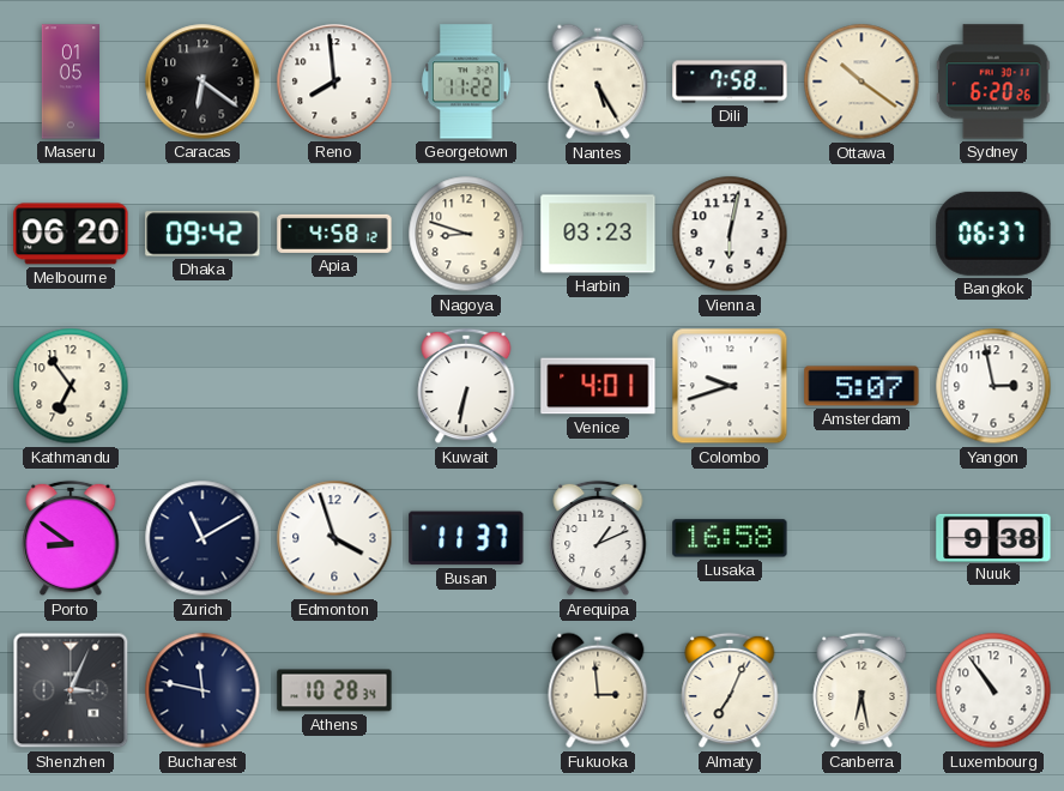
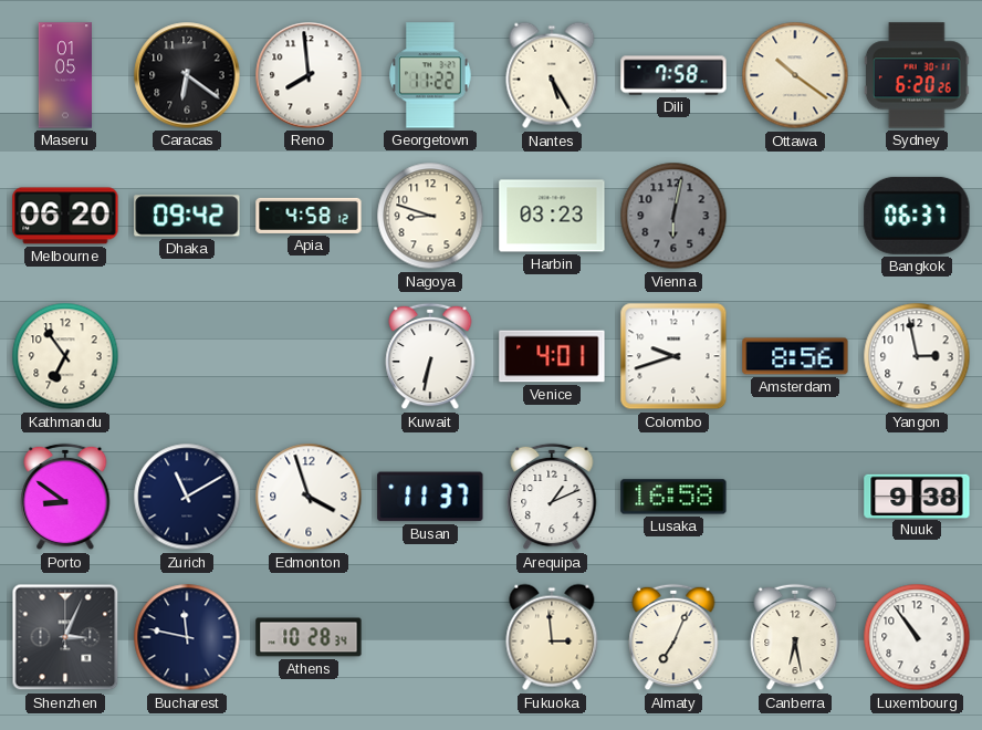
Vienna dial: white -> grey
Amsterdam: 5:07 -> 8:56
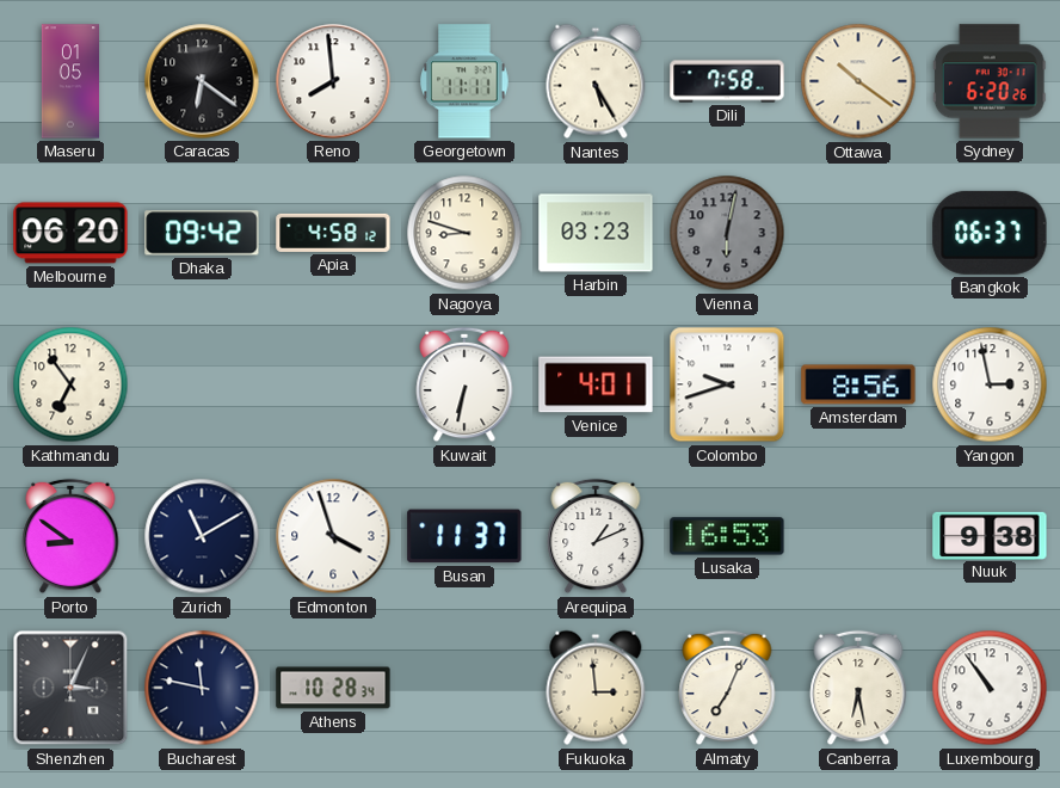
Georgetown: 11:22 -> 11:11
Lusaka: 16:58 -> 16:53
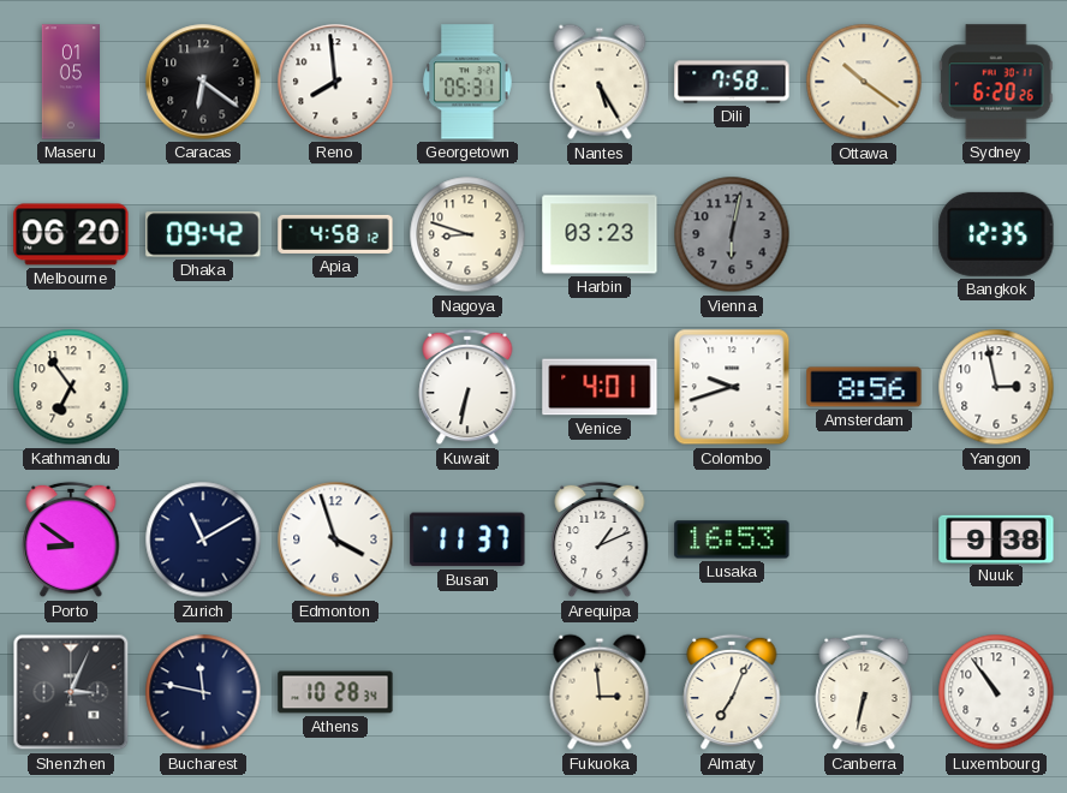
Georgetown: 11:11 -> 05:31
Bangkok: 06:37 -> 12:35
Canberra: 6:28 -> 6:32
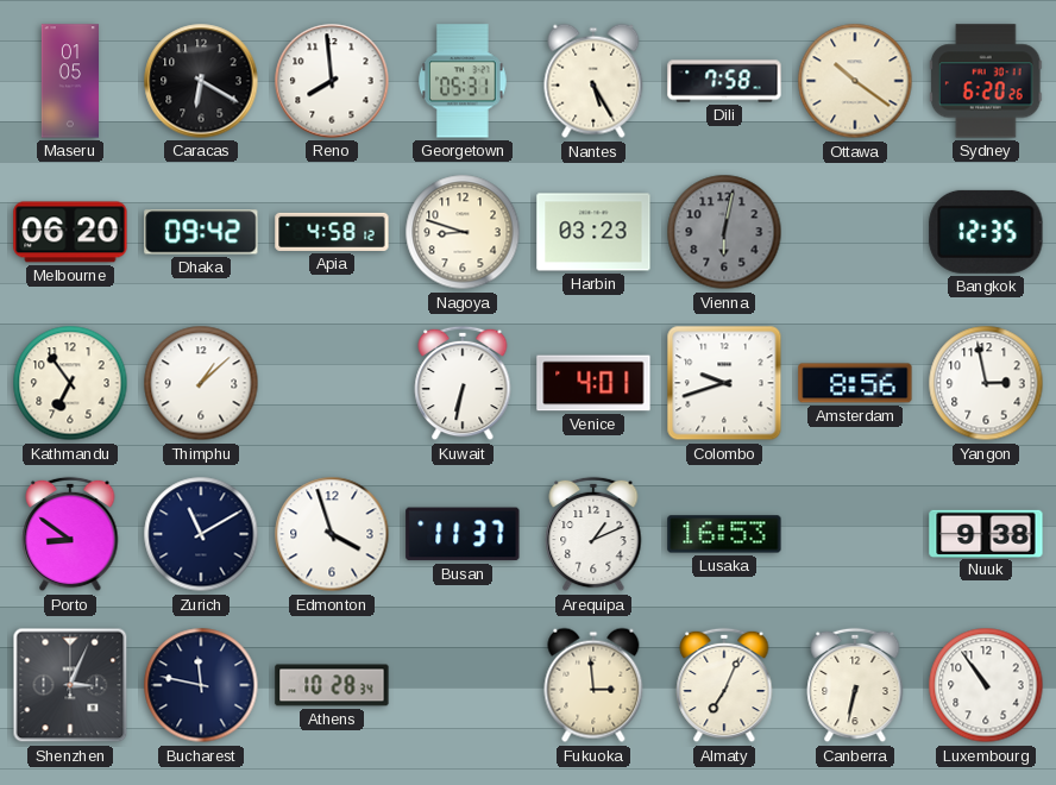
Caracas: 6:21 -> 6:20
Thimphu: none -> 1:08
